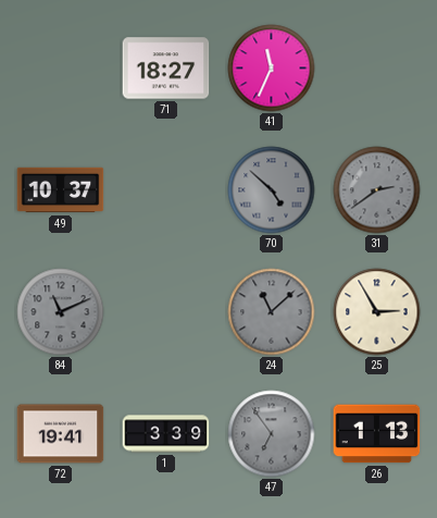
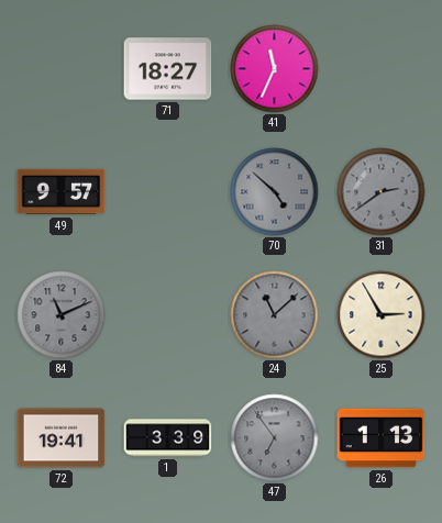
49: 10:37 -> 9:57
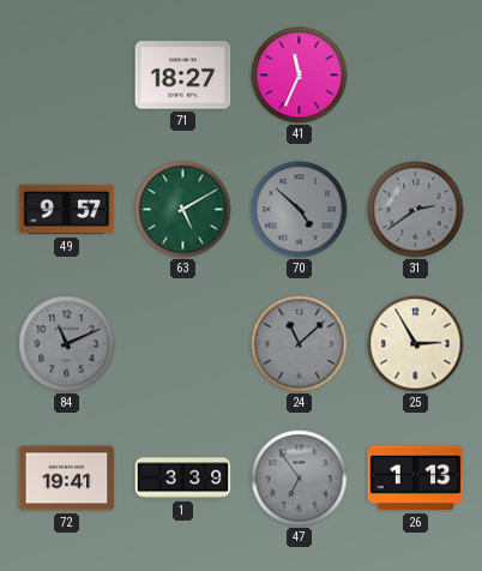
63: none -> 5:10
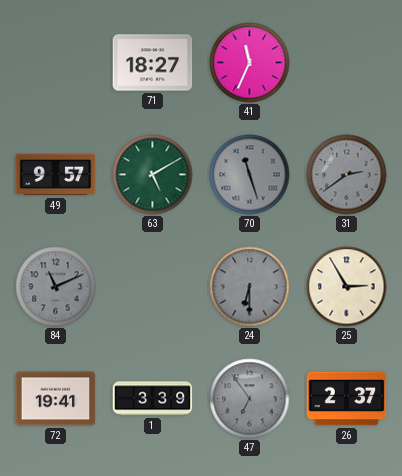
70: 4:52 -> 11:27
24: 11:08 -> 6:30
26: 1:13 -> 2:37
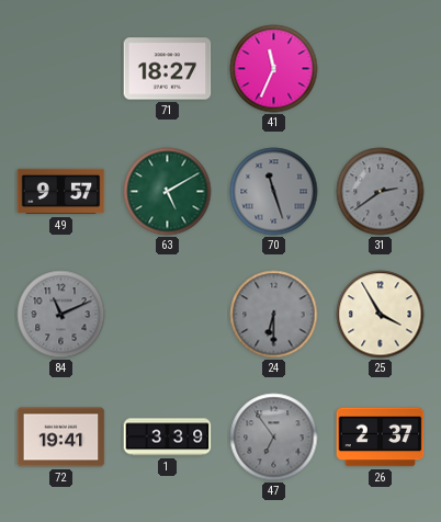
25: 2:55 -> 3:55
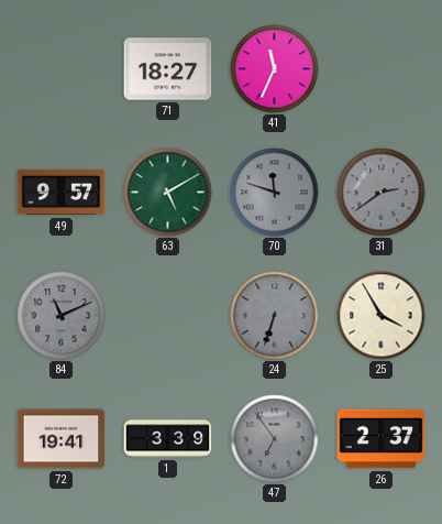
70: 11:27 -> 11:48
24: 6:30 -> 6:33
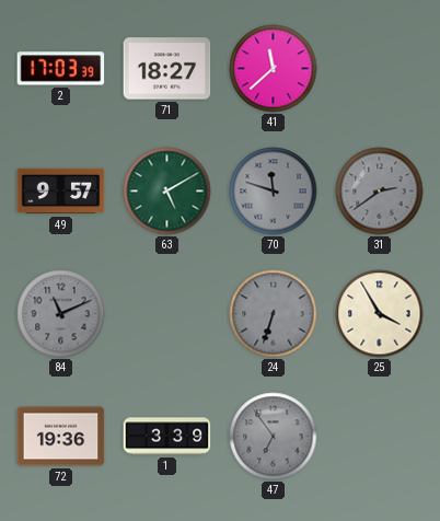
2: none -> 17:03
41: 11:34 -> 11:38
72: 19:41 -> 19:36
26: 2:37 -> none
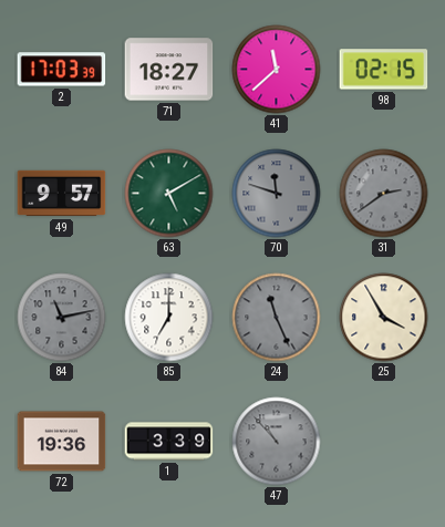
98: none -> 02:15
84: 11:11 -> 11:13
85: none -> 7:00
24: 6:33 -> 11:26
47: 6:54 -> 10:53
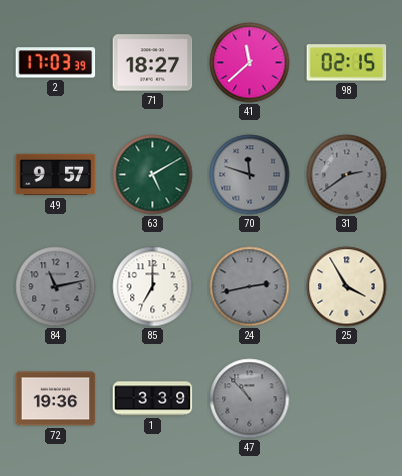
24: 11:26 -> 2:43
